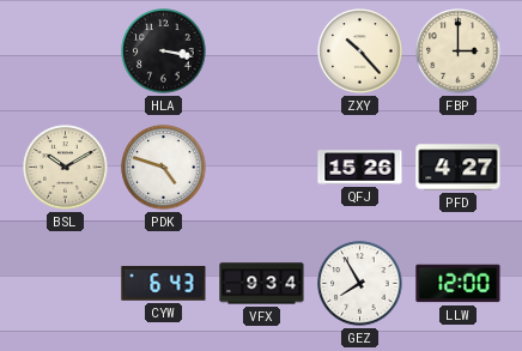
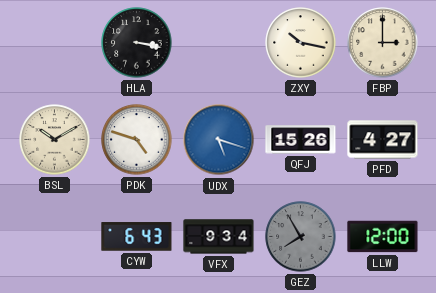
ZXY: 10:23 -> 10:17
UDX: none -> 5:18
GEZ dial: white -> grey
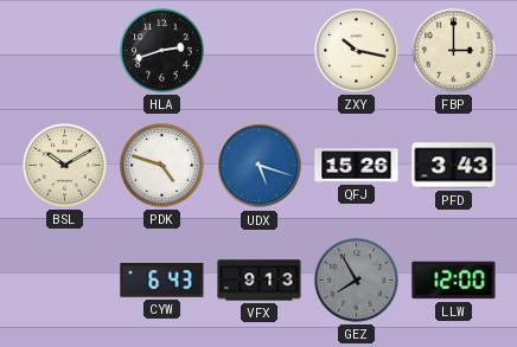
HLA: 3:17 -> 2:42
PFD: 4:27 -> 3:43
VFX: 9:34 -> 9:13
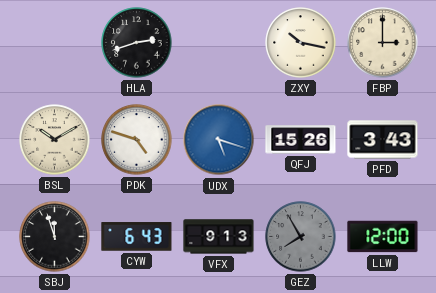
SBJ: none -> 11:57
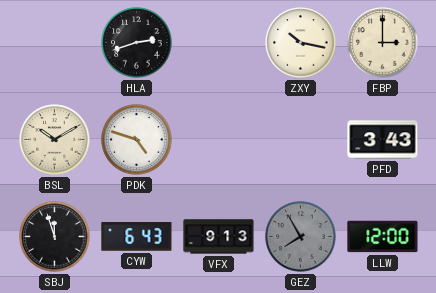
UDX: 5:18 -> none
QFJ: 15:26 -> none
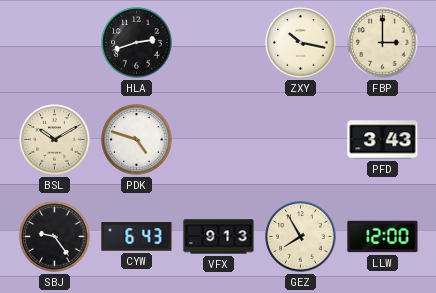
SBJ: 11:57 -> 9:24
GEZ dial: grey -> cream
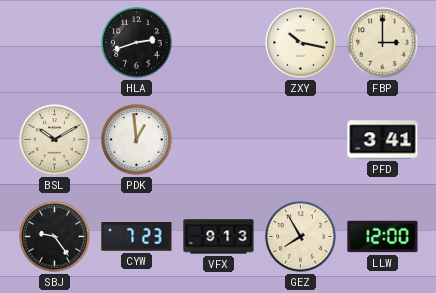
PDK: 4:48 -> 12:59
PFD: 3:43 -> 3:41
CYW: 6:43 -> 7:23
